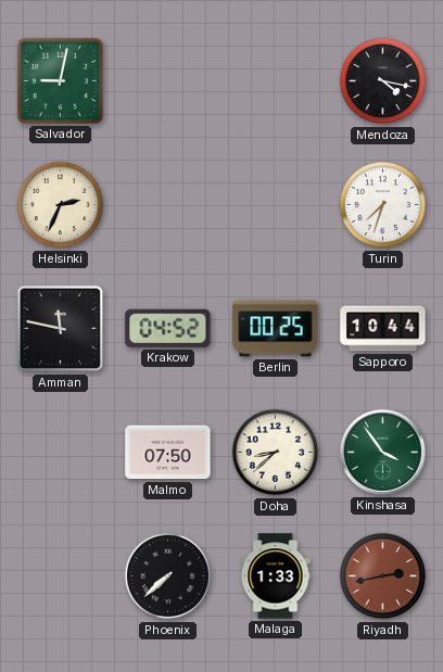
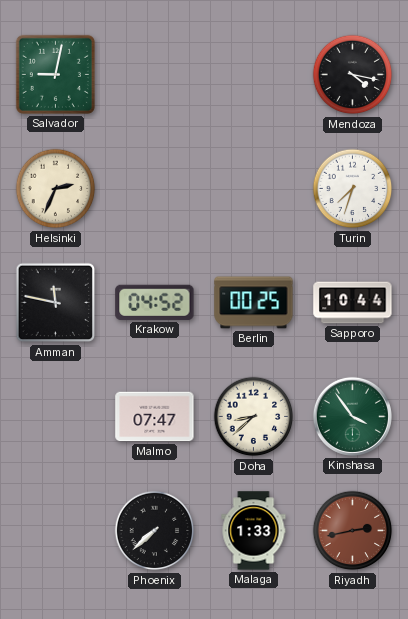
Malmo: 07:50 -> 07:47
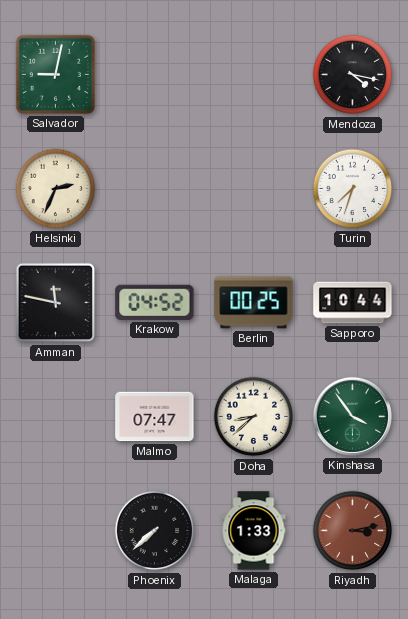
Riyadh: 2:43 -> 3:13
